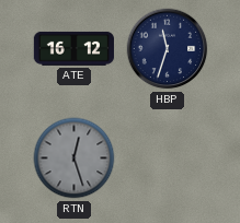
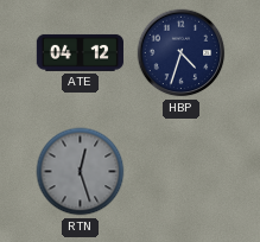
ATE: 16:12 -> 04:12
HBP: 11:33 -> 4:33
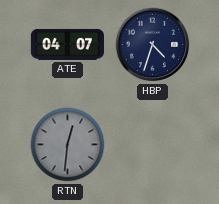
ATE: 04:12 -> 04:07
RTN: 12:27 -> 12:31
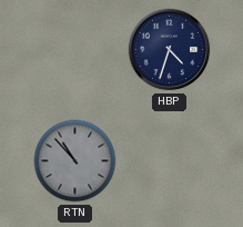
ATE: 04:07 -> none
RTN: 12:31 -> 10:53
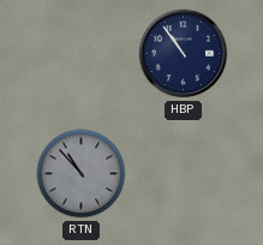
HBP: 4:33 -> 10:54
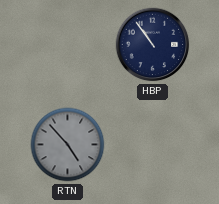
RTN: 10:53 -> 4:53
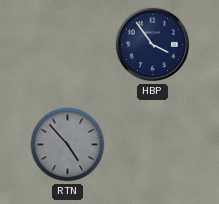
HBP: 10:54 -> 3:54
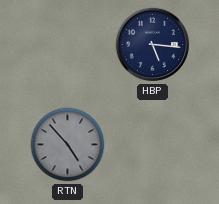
HBP: 3:54 -> 5:16
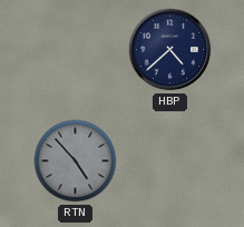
HBP: 5:16 -> 4:38
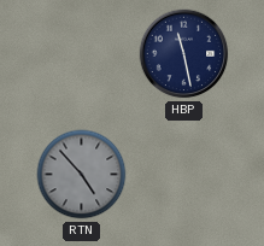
HBP: 4:38 -> 11:28
